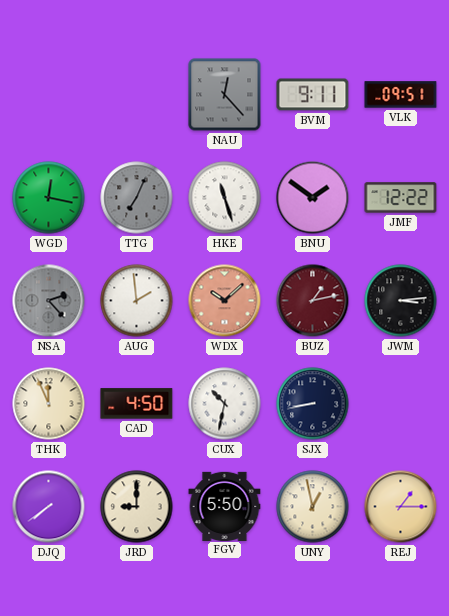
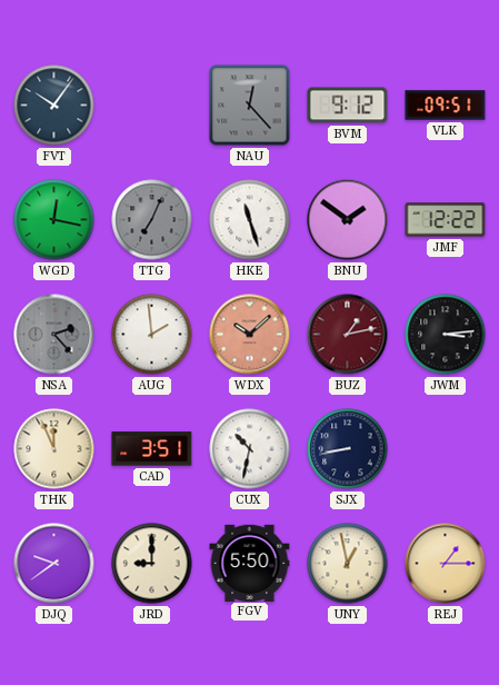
FVT: none -> 10:06
BVM: 9:11 -> 9:12
CAD: 4:50 -> 3:51
DJQ: 7:39 -> 9:39
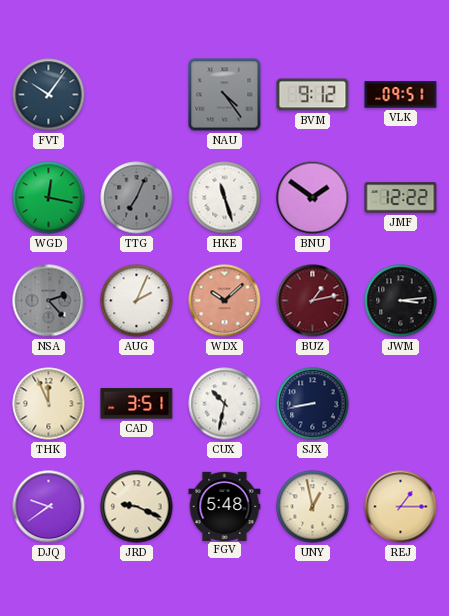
NAU: 12:23 -> 4:24
AUG: 1:59 -> 2:04
JRD: 9:00 -> 9:19
FGV: 5:50 -> 5:48
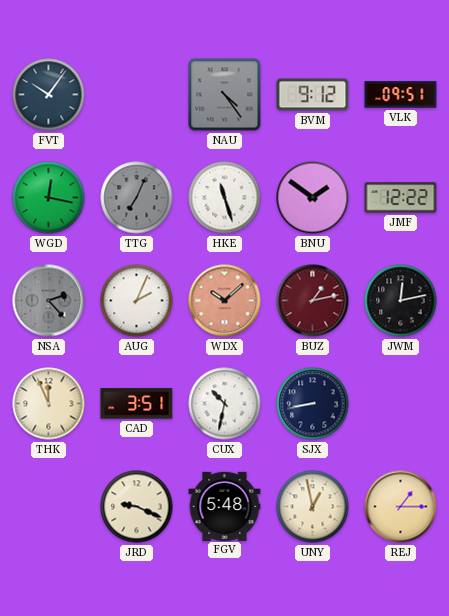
JWM: 3:14 -> 12:13
DJQ: 9:39 -> none
